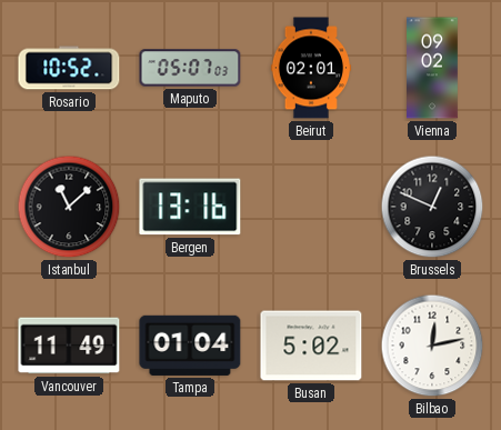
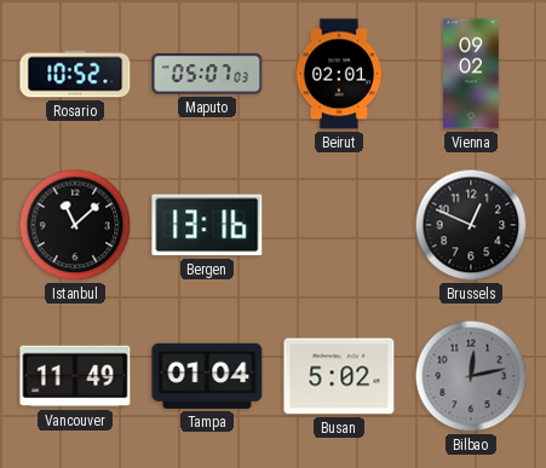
Bilbao dial: white -> grey
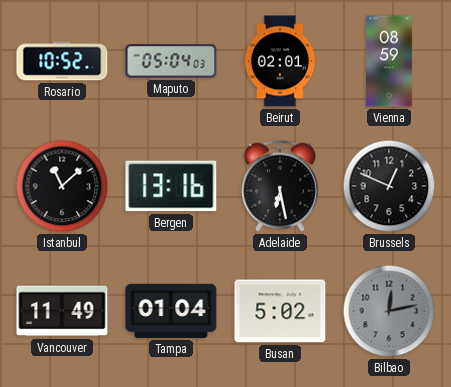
Maputo: 05:07 -> 05:04
Vienna: 09:02 -> 08:59
Adelaide: none -> 6:28
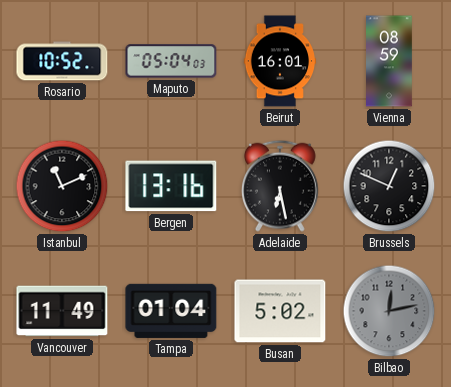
Beirut: 02:01 -> 16:01
Istanbul: 11:08 -> 11:11
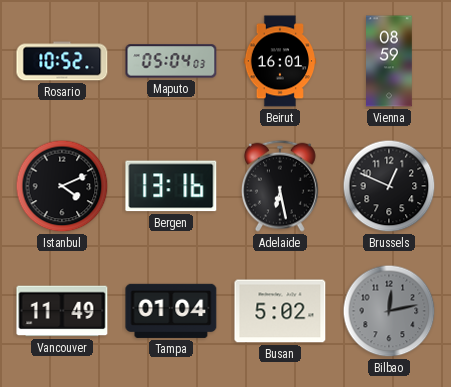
Istanbul: 11:11 -> 4:11
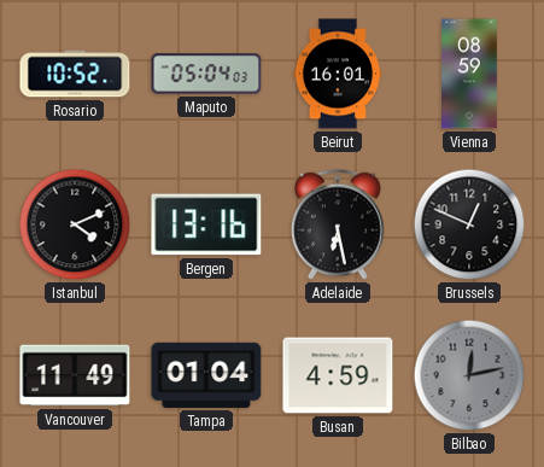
Busan: 5:02 -> 4:59
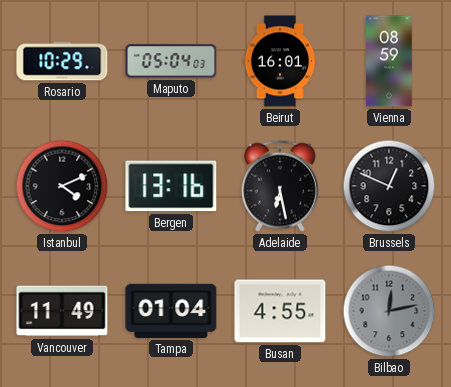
Rosario: 10:52 -> 10:29
Busan: 4:59 -> 4:55
